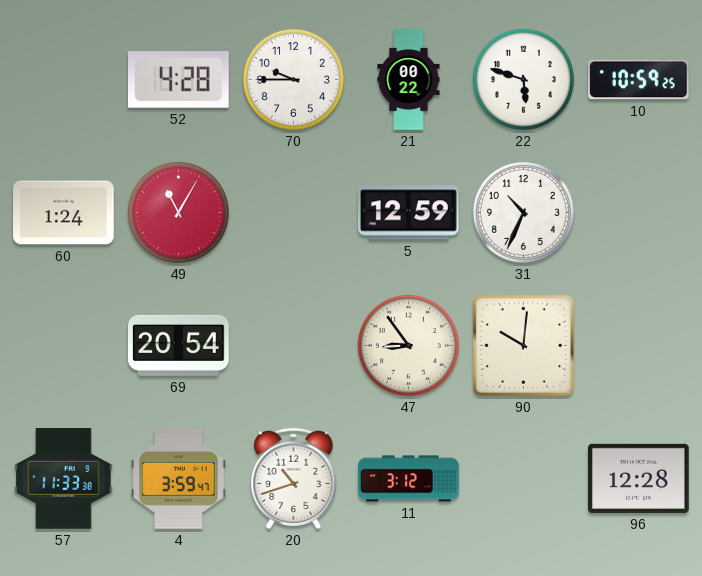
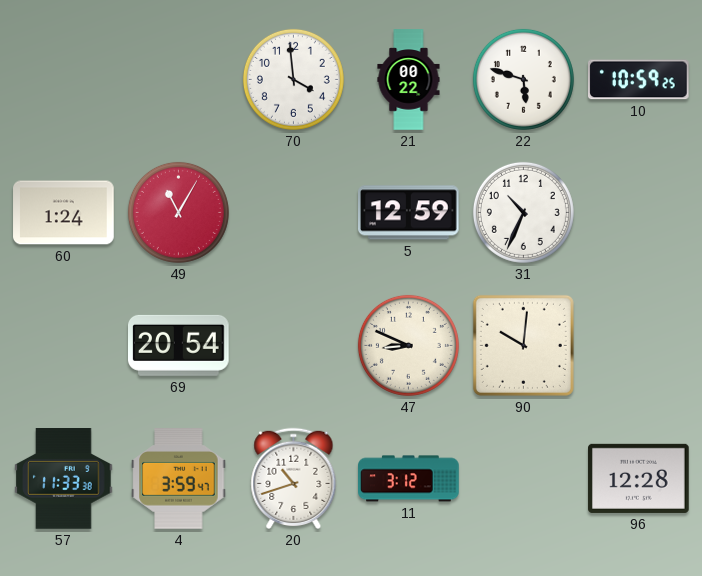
52: 4:28 -> none
70: 9:45 -> 3:59
47: 8:54 -> 8:49
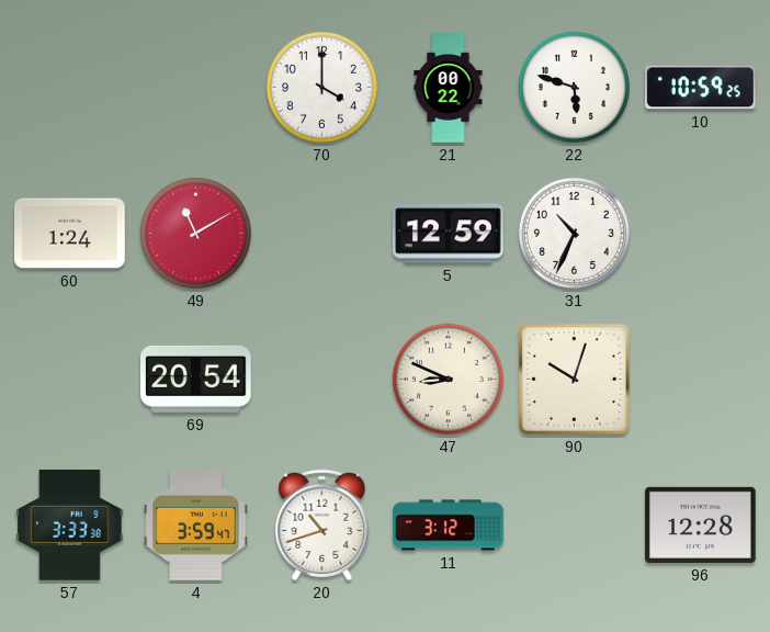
70: 3:59 -> 4:00
49: 11:05 -> 11:10
90: 10:01 -> 10:03
57: 11:33 -> 3:33
